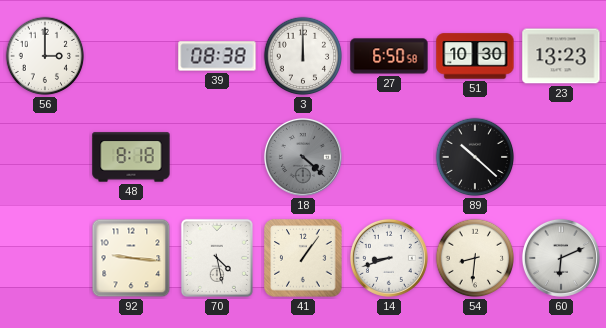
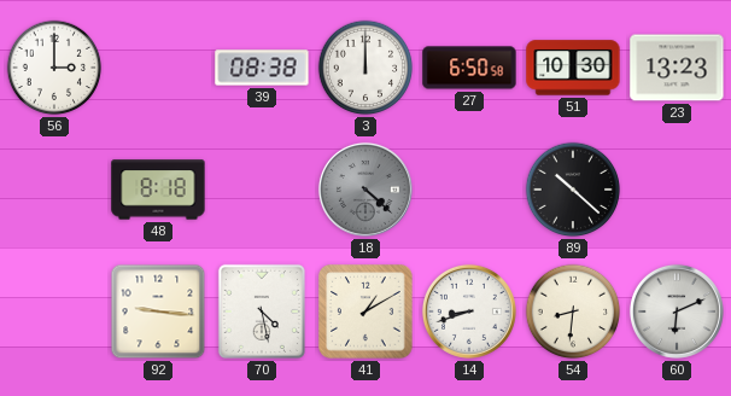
41: 1:06 -> 1:10
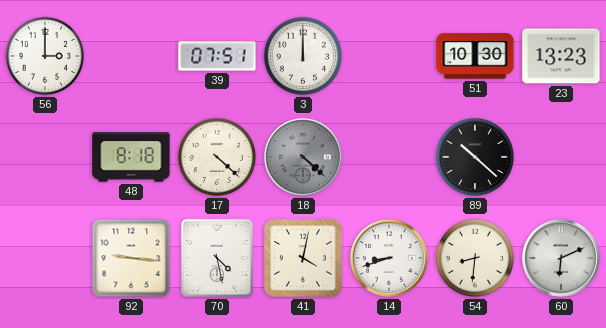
39: 08:38 -> 07:51
27: 6:50 -> none
17: none -> 4:22
41: 1:10 -> 4:02
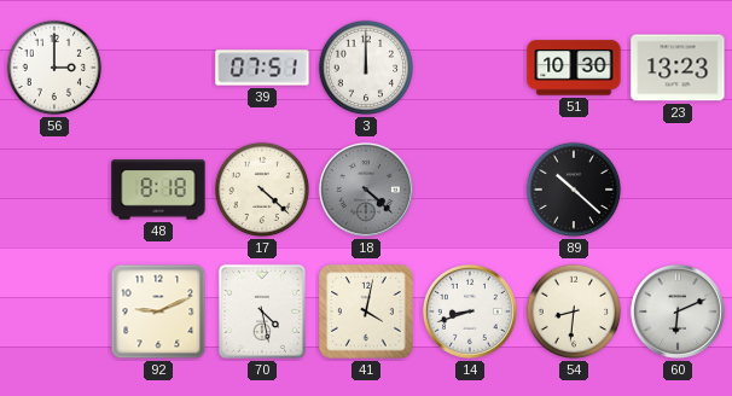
92: 9:16 -> 9:11
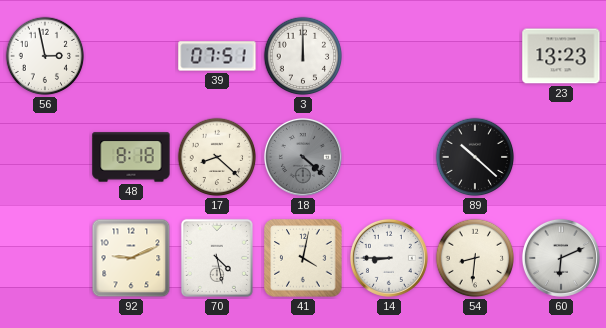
56: 3:00 -> 2:58
51: 10:30 -> none
17: 4:22 -> 8:22
14: 8:42 -> 8:45
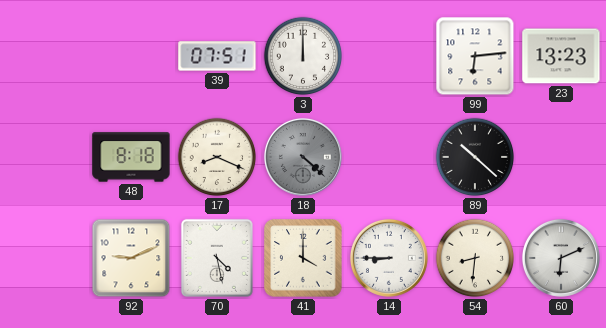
56: 2:58 -> none
99: none -> 6:14
17: 8:22 -> 8:19
41: 4:02 -> 4:00
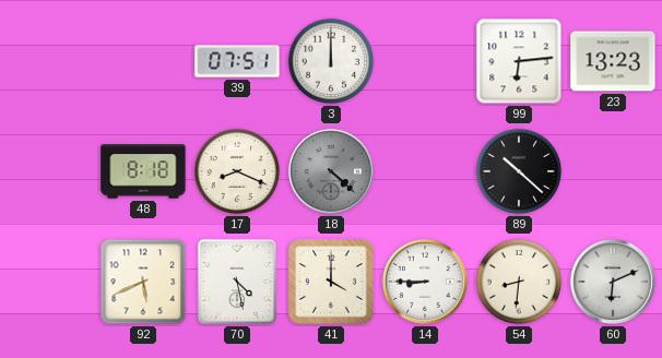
92: 9:11 -> 5:41
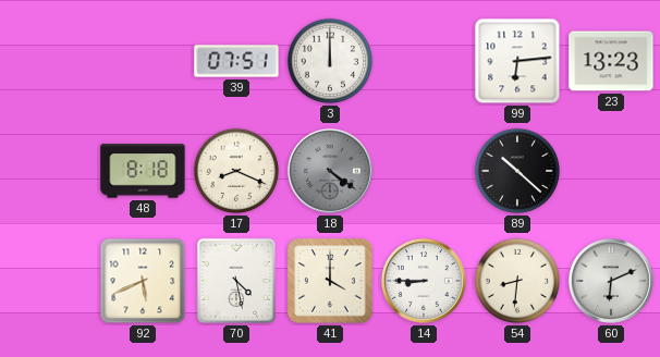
18: 4:22 -> 4:21
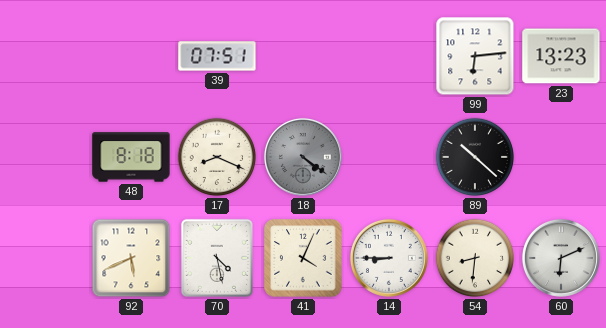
3: 12:00 -> none
41: 4:00 -> 4:04
